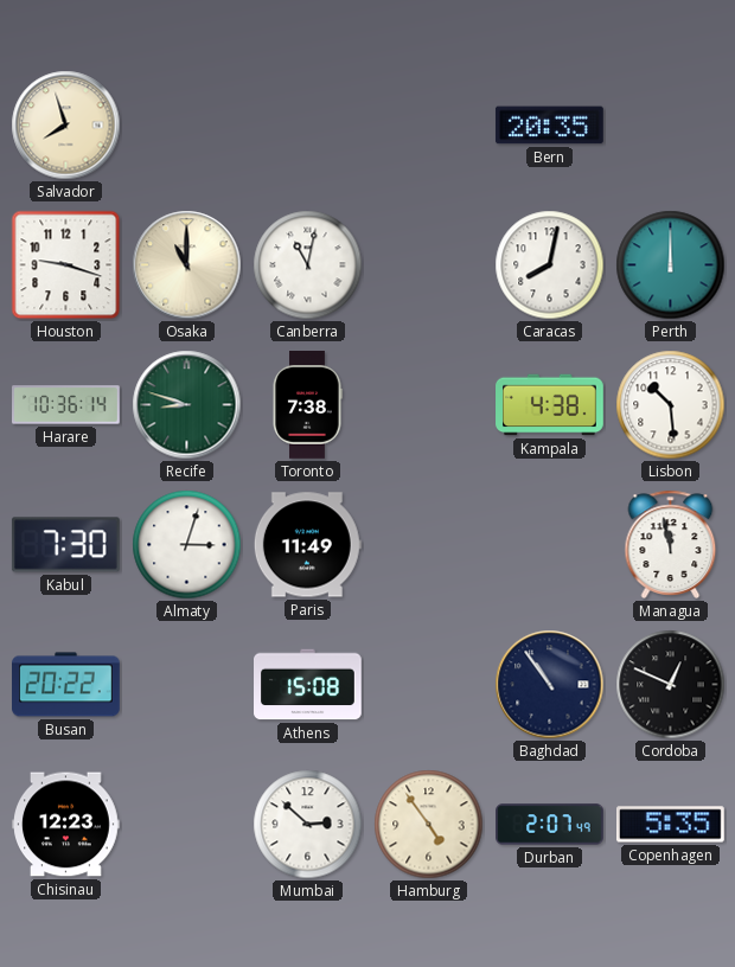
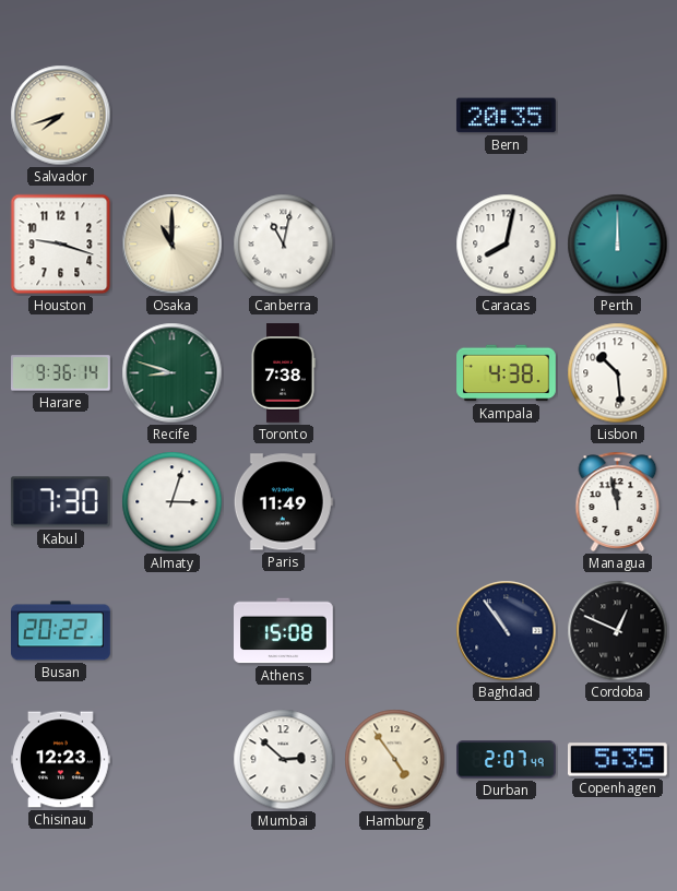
Salvador: 7:57 -> 7:42
Harare: 10:36 -> 9:36
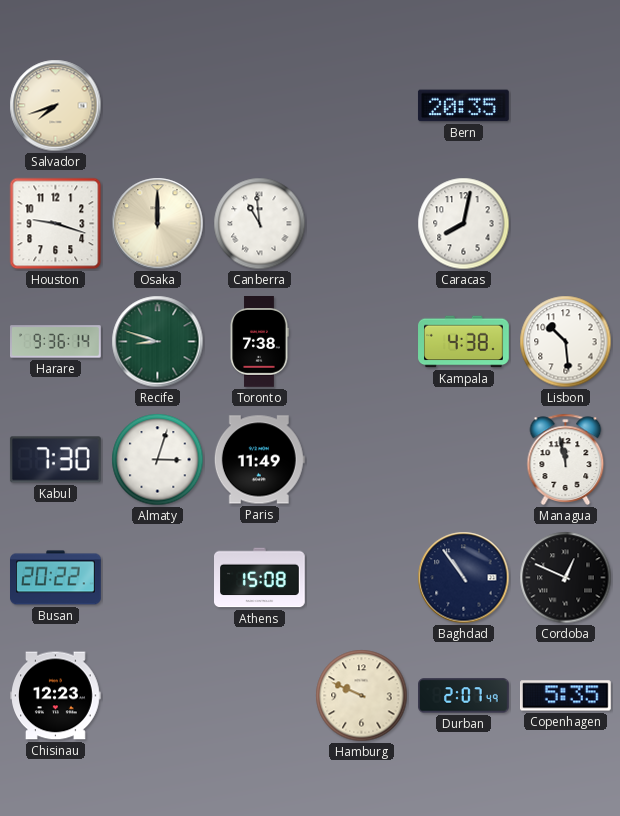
Osaka: 11:00 -> 12:00
Canberra: 11:02 -> 10:59
Perth: 12:00 -> none
Mumbai: 2:52 -> none
Hamburg: 4:54 -> 9:49
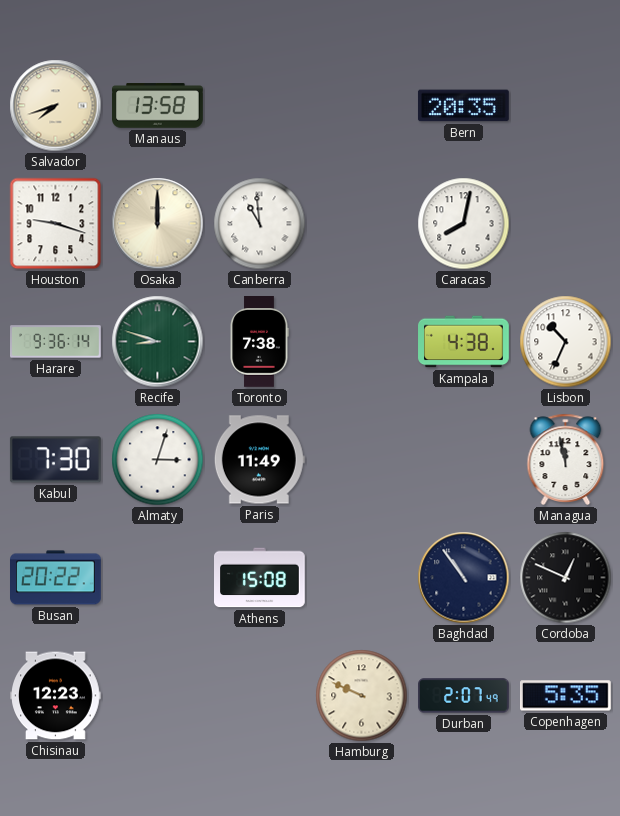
Manaus: none -> 13:58
Lisbon: 10:29 -> 10:34
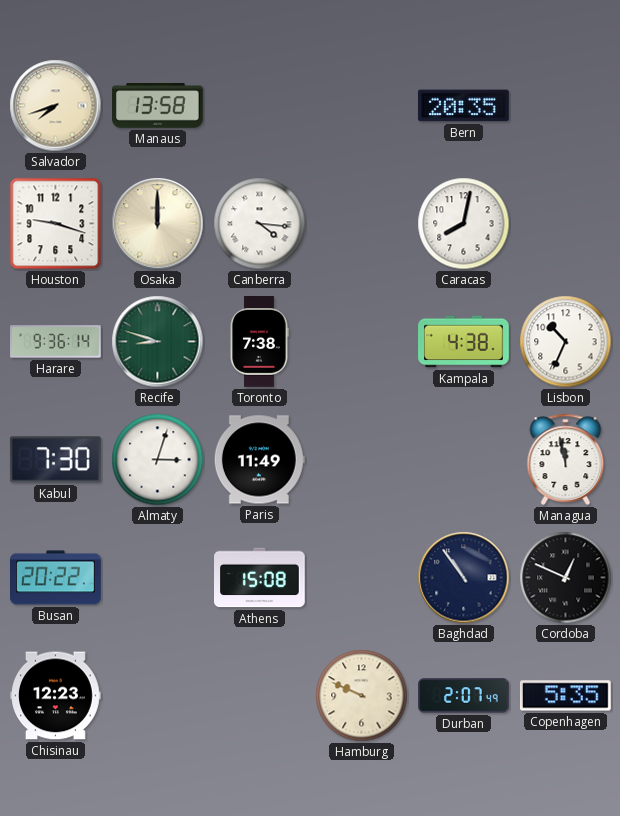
Canberra: 10:59 -> 4:16
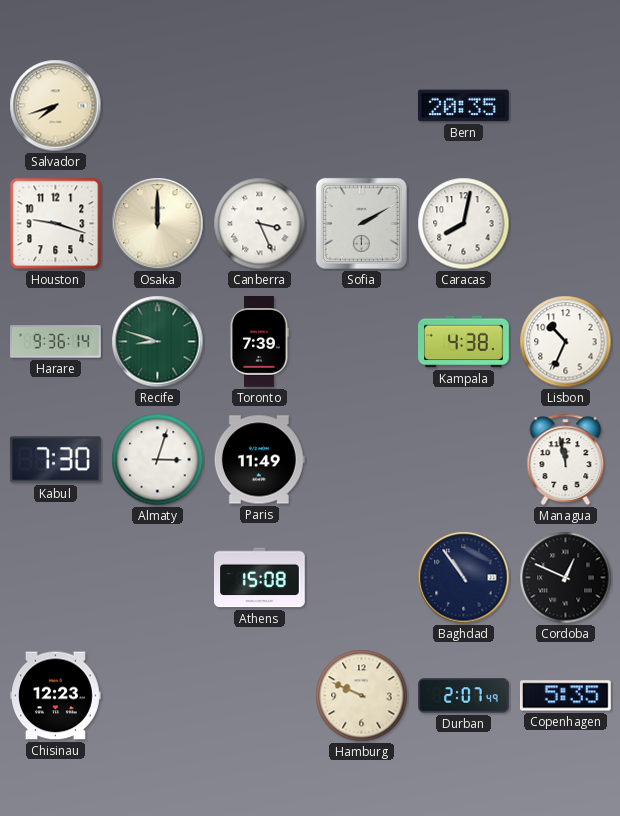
Manaus: 13:58 -> none
Canberra: 4:16 -> 3:26
Sofia: none -> 2:10
Toronto: 7:38 -> 7:39
Busan: 20:22 -> none
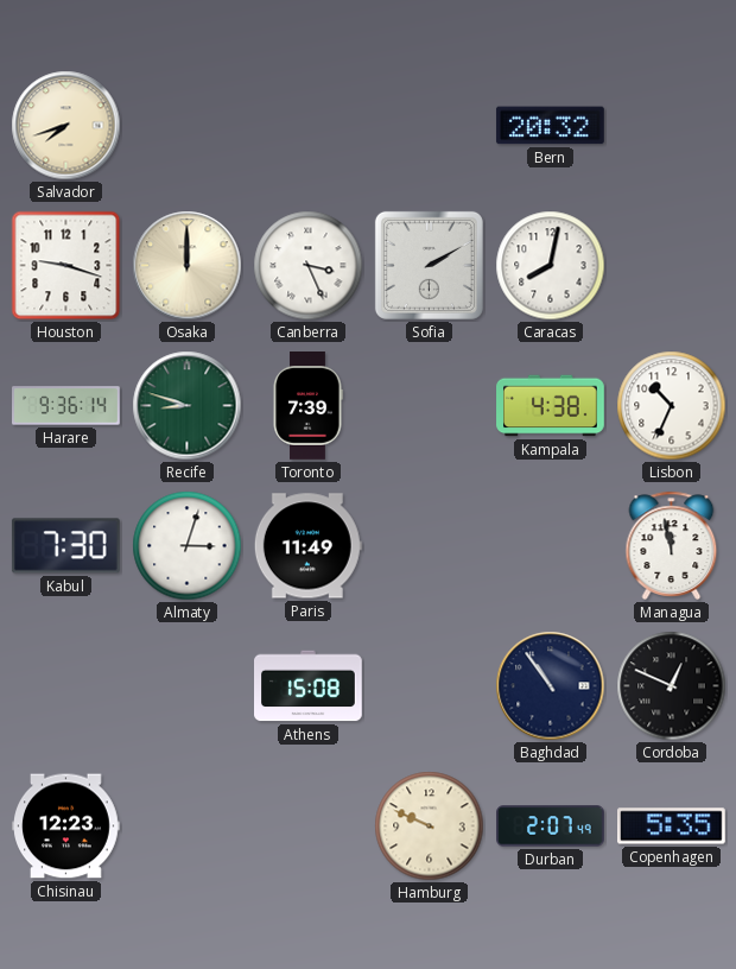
Bern: 20:35 -> 20:32
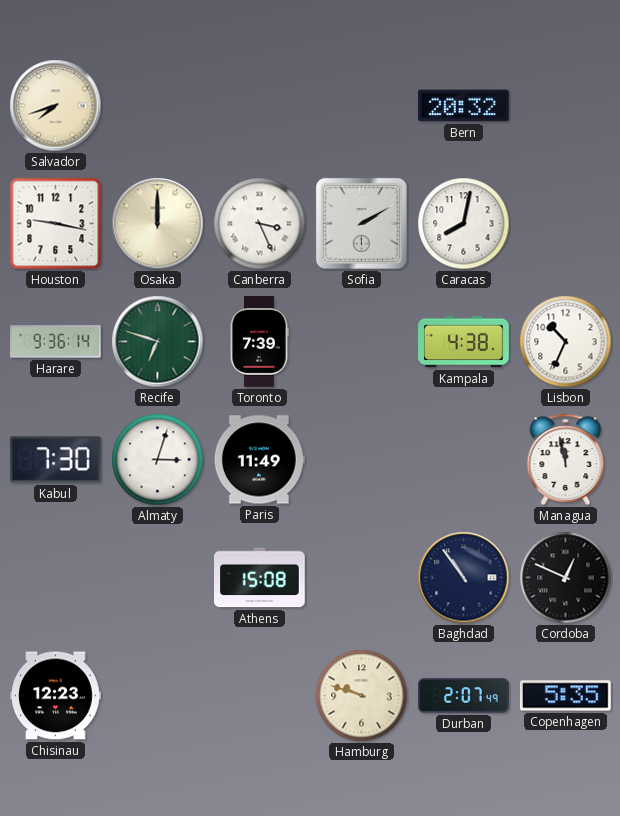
Houston: 9:18 -> 9:17
Recife: 8:48 -> 6:48
Hamburg: 9:49 -> 9:48
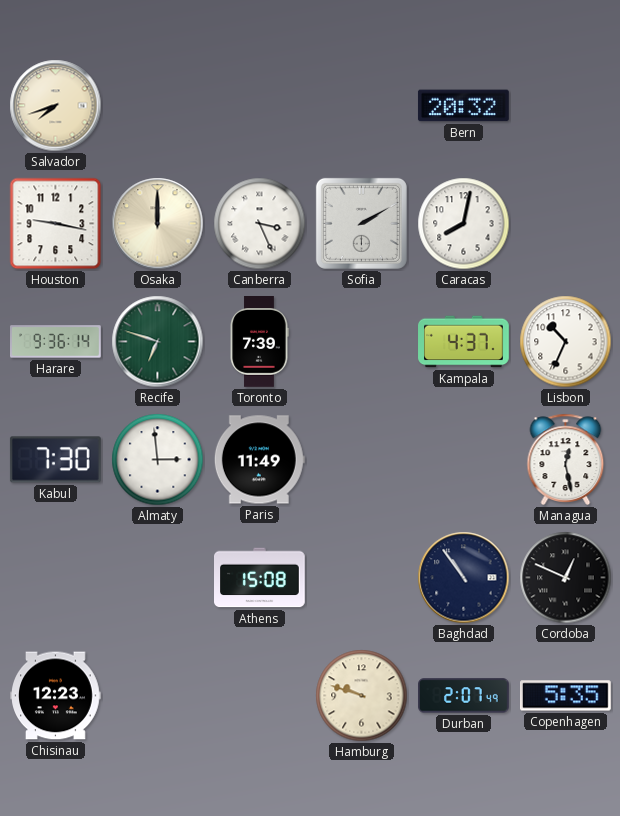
Kampala: 4:38 -> 4:37
Almaty: 3:03 -> 2:59
Managua: 11:58 -> 12:28
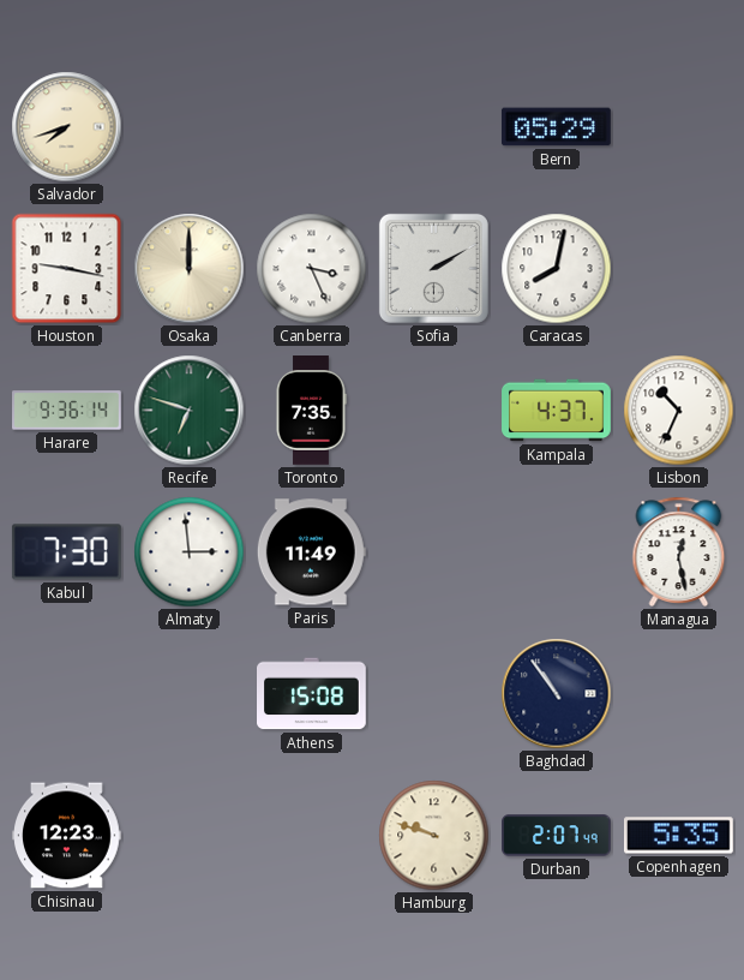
Bern: 20:32 -> 05:29
Toronto: 7:39 -> 7:35
Cordoba: 12:49 -> none
